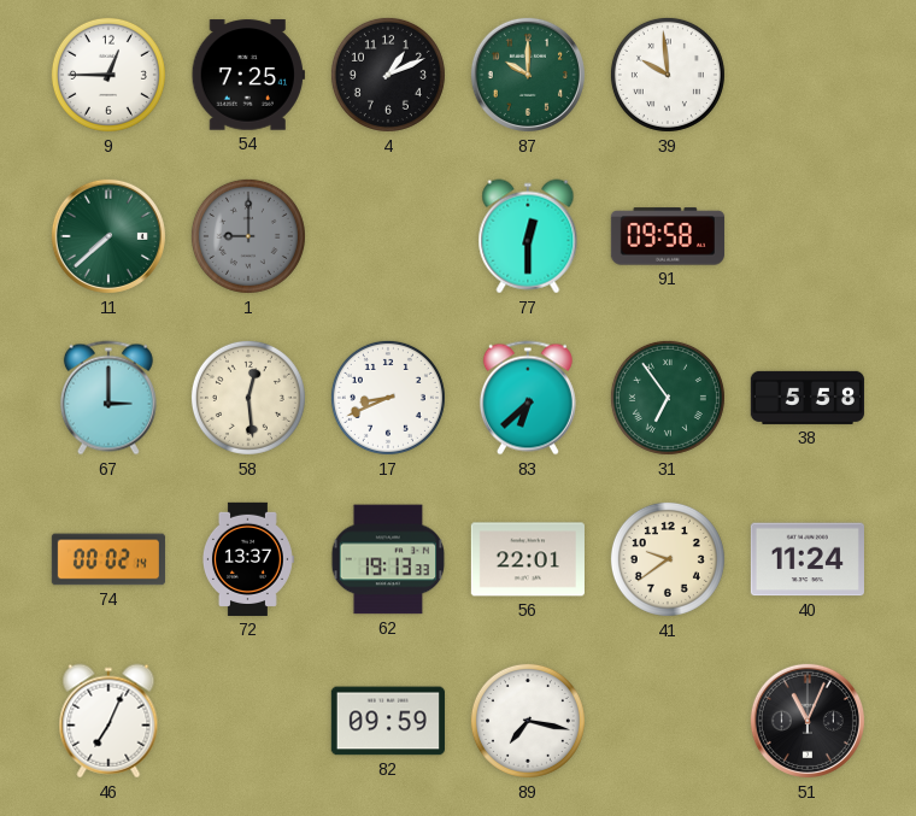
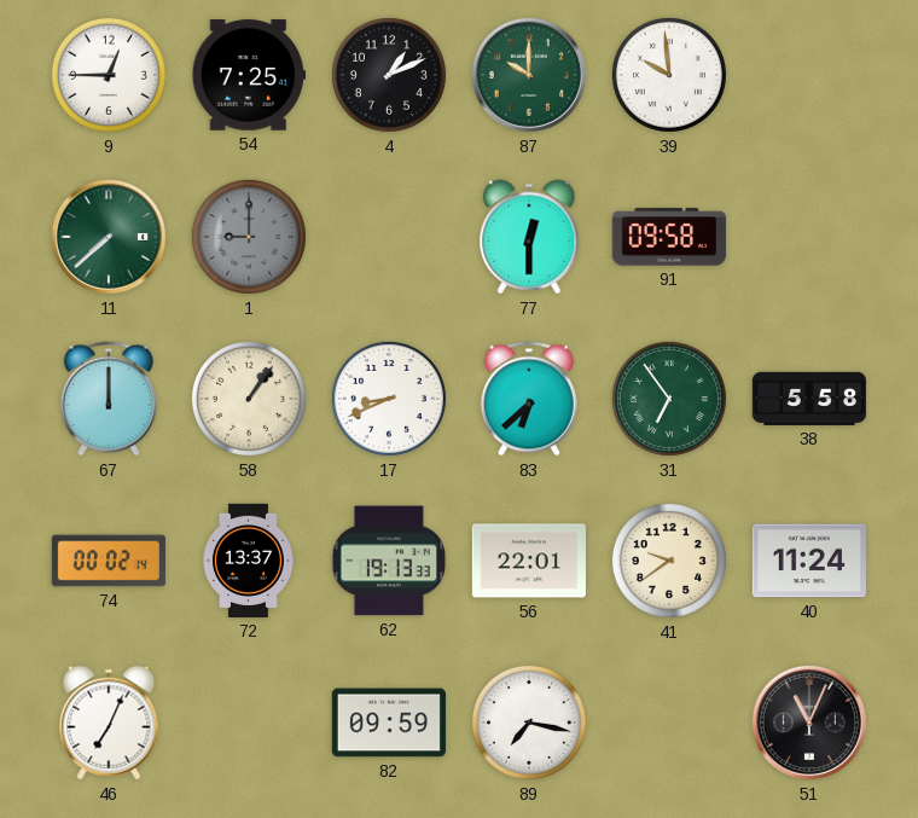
67: 3:00 -> 12:00
58: 12:29 -> 1:06
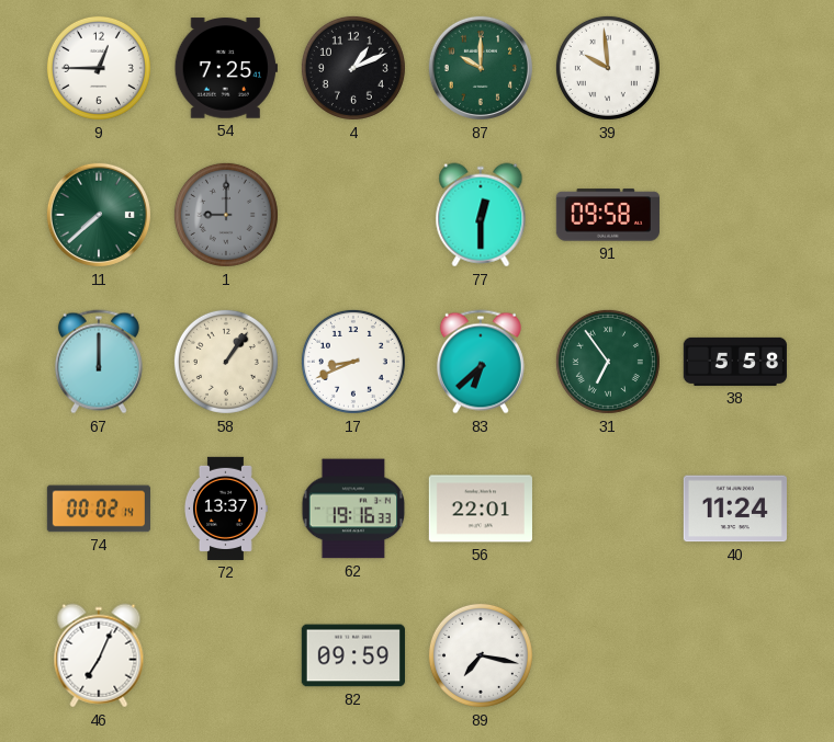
62: 19:13 -> 19:16
41: 9:39 -> none
51: 11:04 -> none
